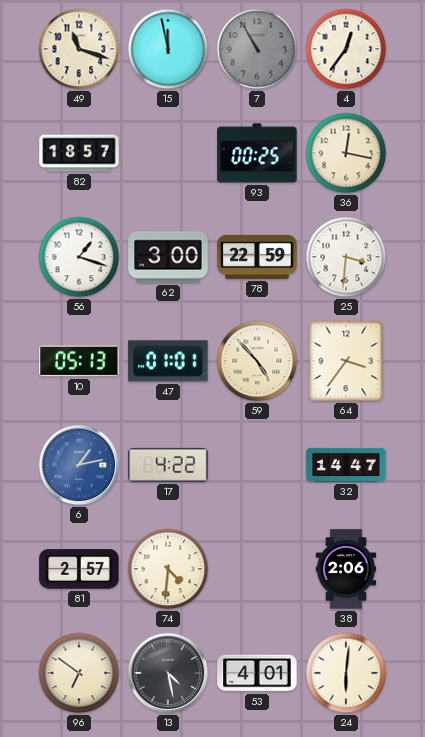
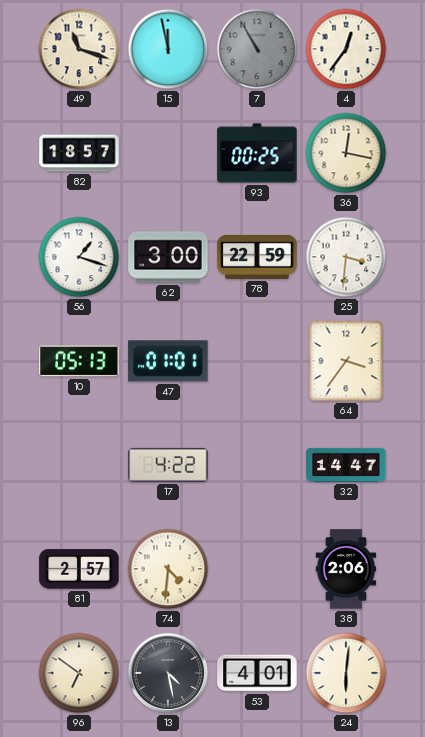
59: 4:53 -> none
6: 1:13 -> none
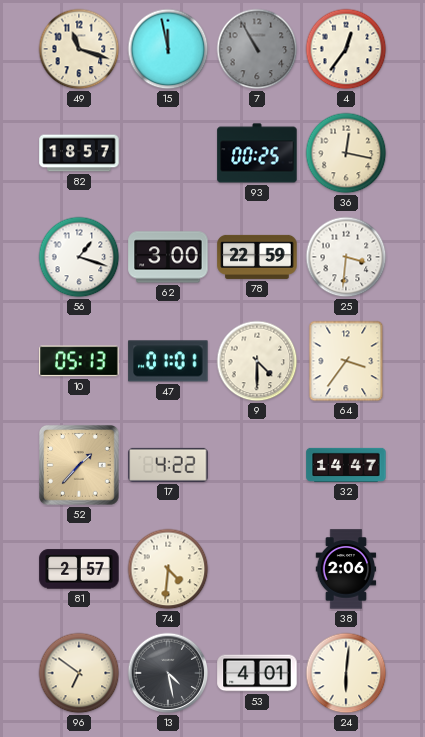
9: none -> 4:30
52: none -> 1:37
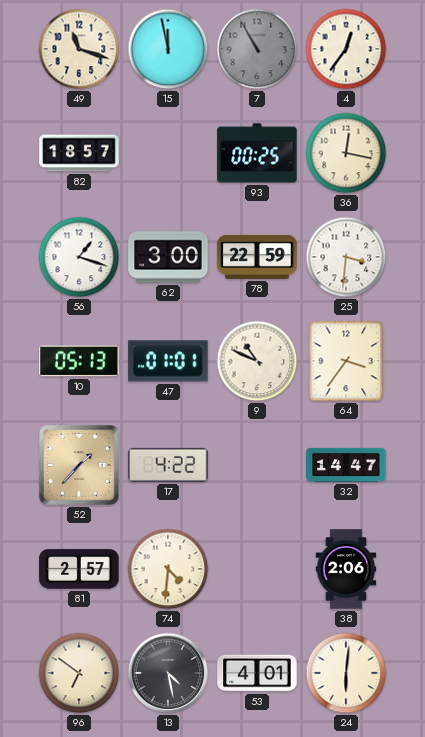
9: 4:30 -> 10:49
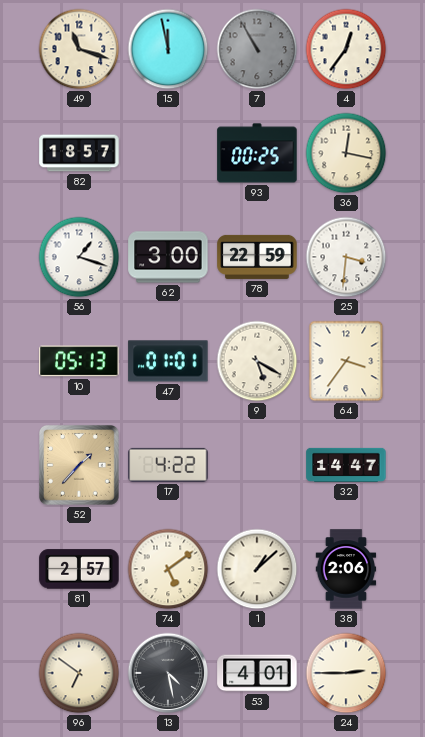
9: 10:49 -> 5:20
74: 4:31 -> 5:09
1: none -> 1:08
24: 6:01 -> 2:45
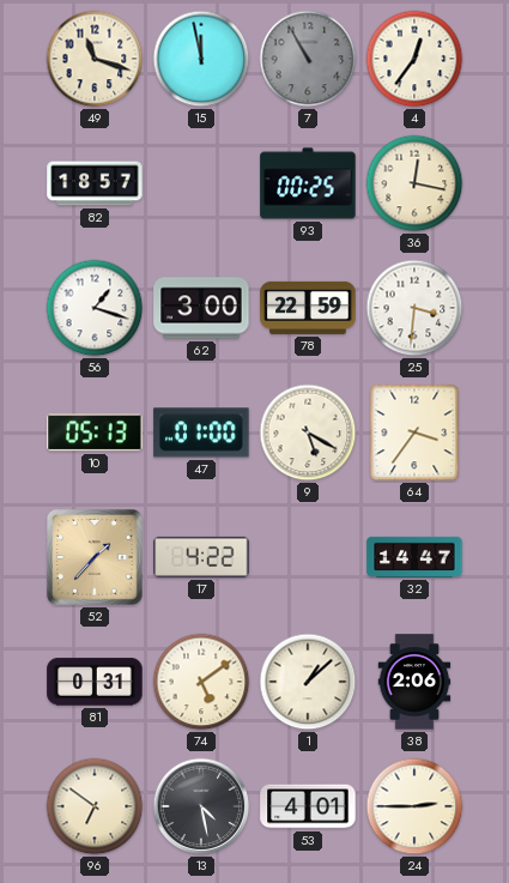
47: 01:01 -> 01:00
81: 2:57 -> 0:31
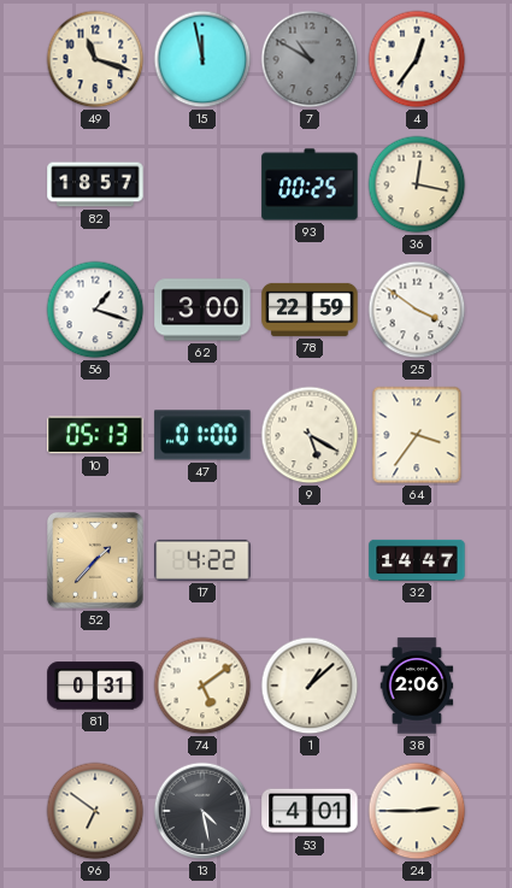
7: 10:55 -> 10:50
25: 3:31 -> 3:51
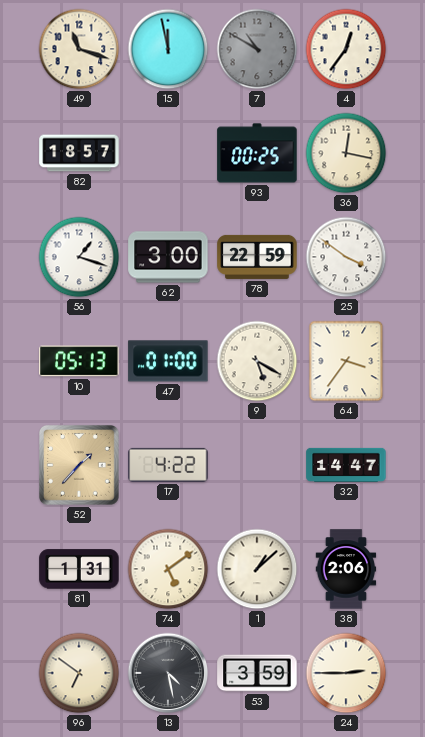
81: 0:31 -> 1:31
53: 4:01 -> 3:59
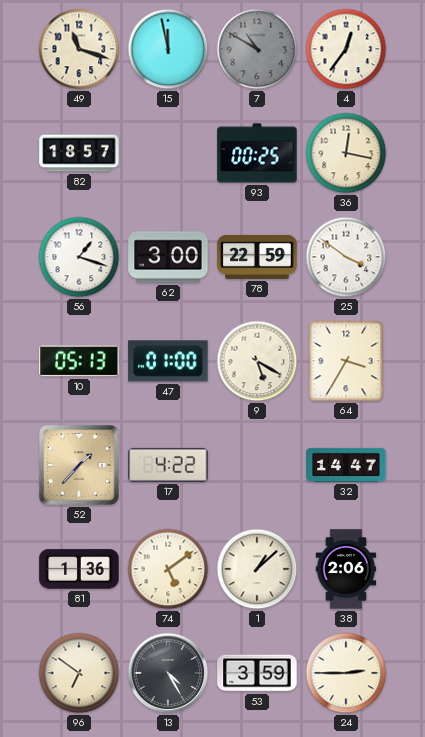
64: 3:36 -> 3:35
81: 1:31 -> 1:36
13: 4:28 -> 4:25
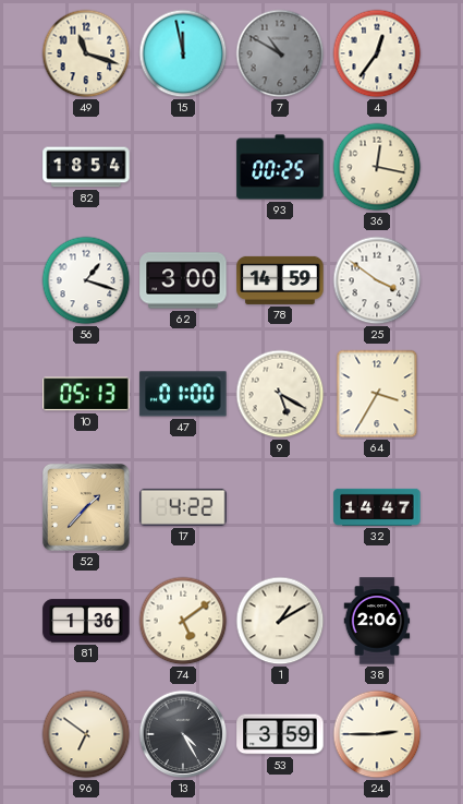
82: 18:57 -> 18:54
78: 22:59 -> 14:59
1: 1:08 -> 1:10
